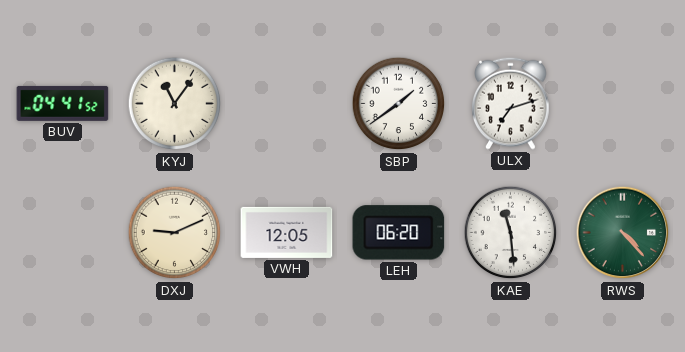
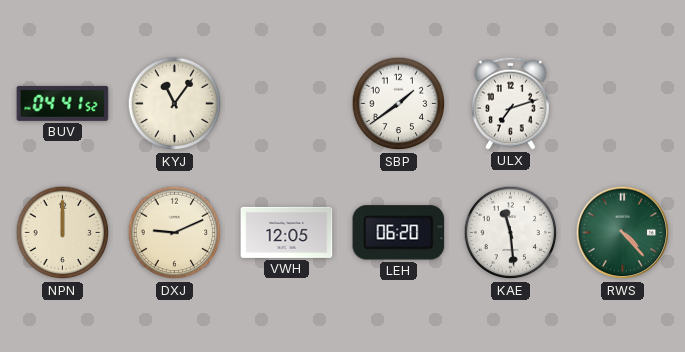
NPN: none -> 12:00
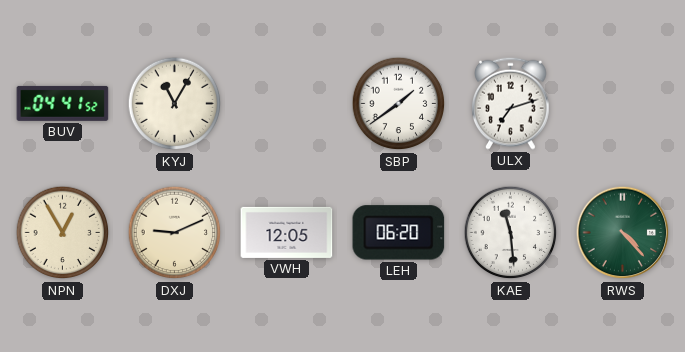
KYJ: 11:06 -> 11:05
NPN: 12:00 -> 12:55
